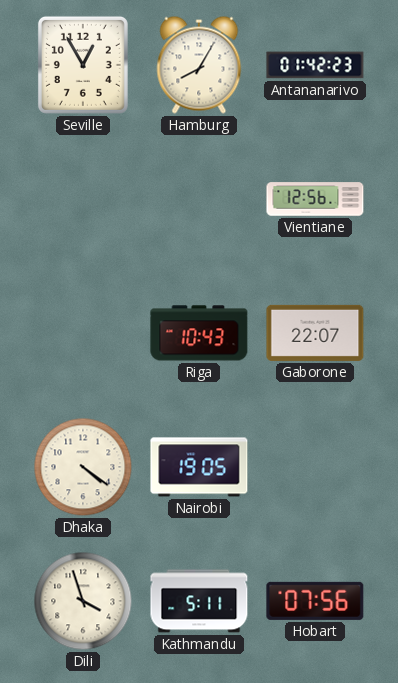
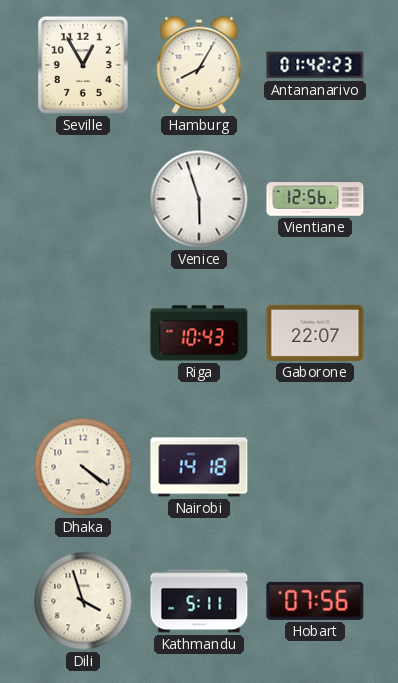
Venice: none -> 5:57
Nairobi: 19:05 -> 14:18
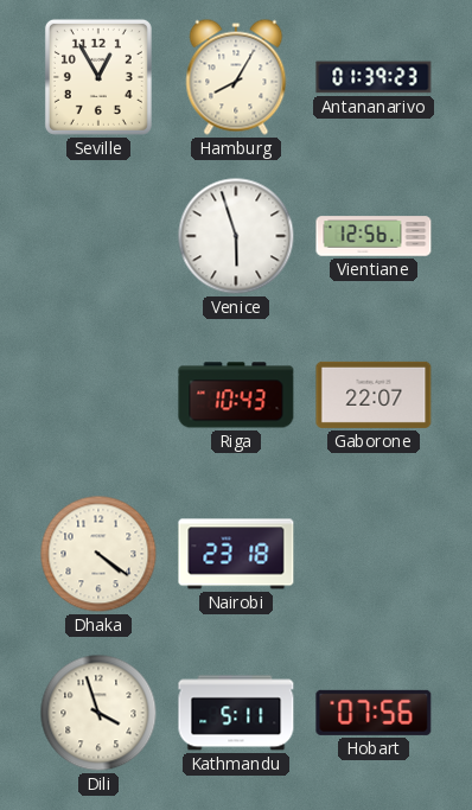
Antananarivo: 01:42 -> 01:39
Nairobi: 14:18 -> 23:18
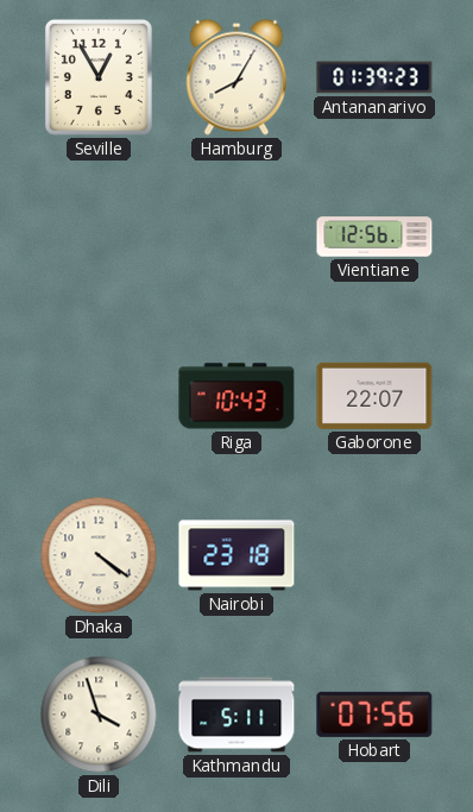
Venice: 5:57 -> none
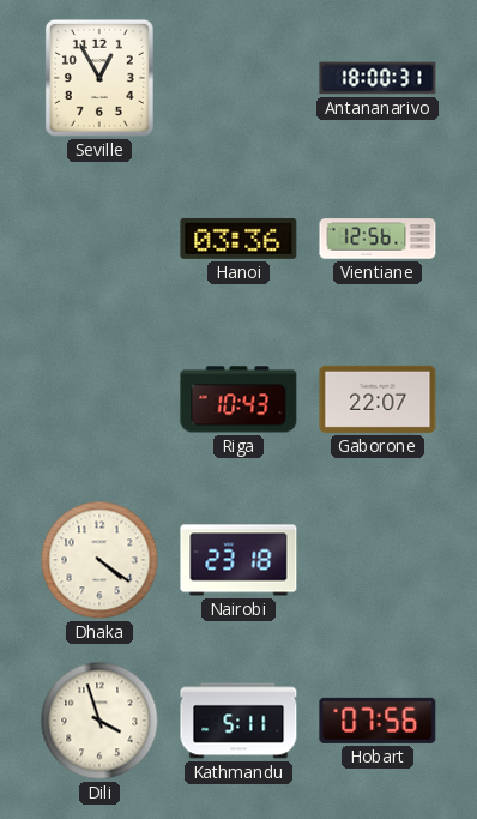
Hamburg: 8:05 -> none
Antananarivo: 01:39 -> 18:00
Hanoi: none -> 03:36
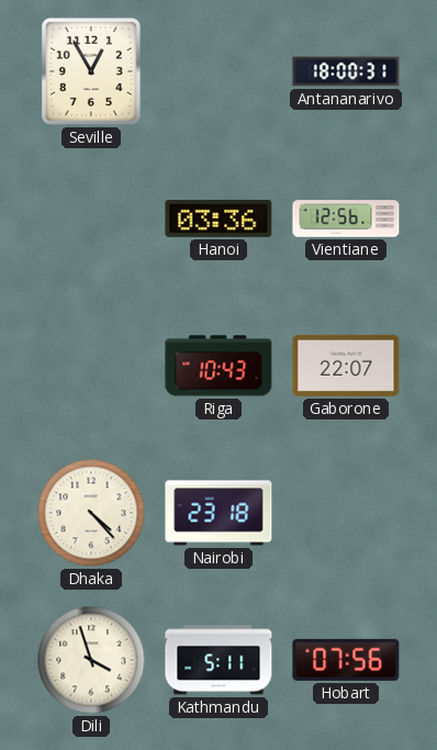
Dhaka: 4:21 -> 4:23
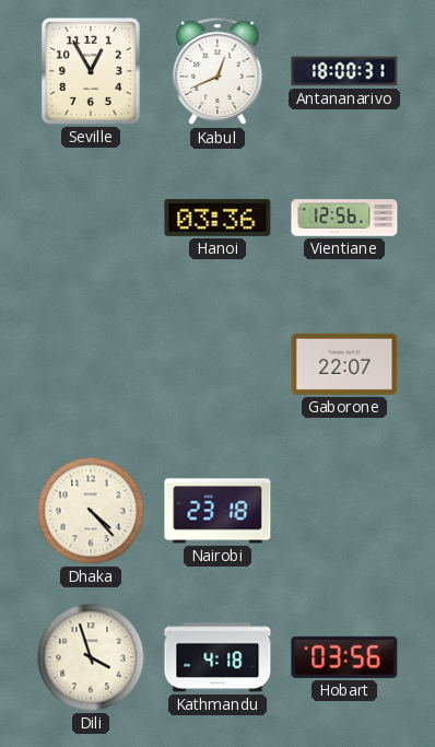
Kabul: none -> 12:41
Riga: 10:43 -> none
Kathmandu: 5:11 -> 4:18
Hobart: 07:56 -> 03:56
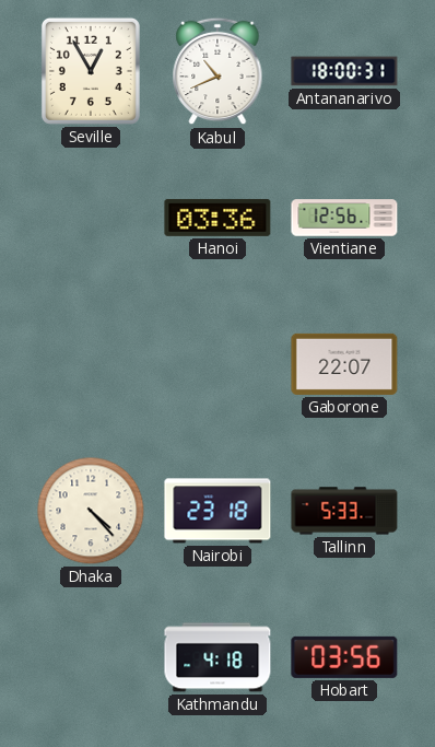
Kabul: 12:41 -> 10:41
Tallinn: none -> 5:33
Dili: 3:57 -> none
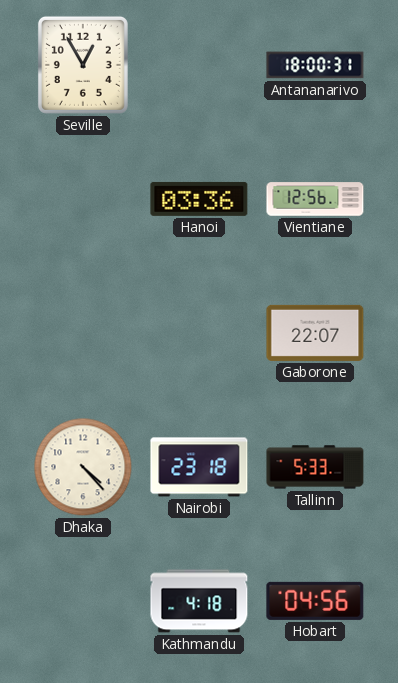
Kabul: 10:41 -> none
Hobart: 03:56 -> 04:56
